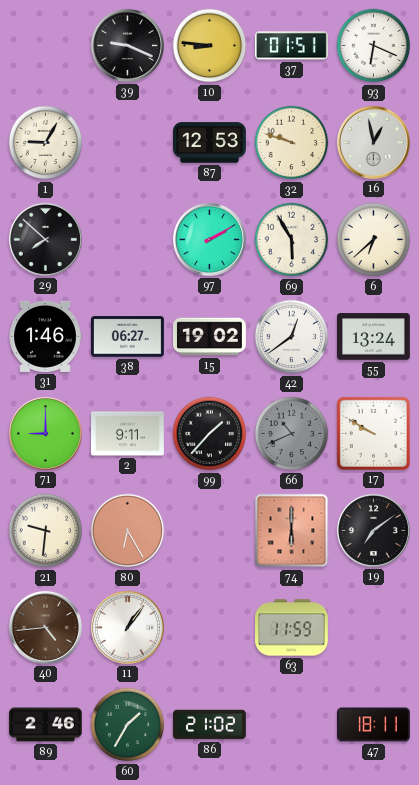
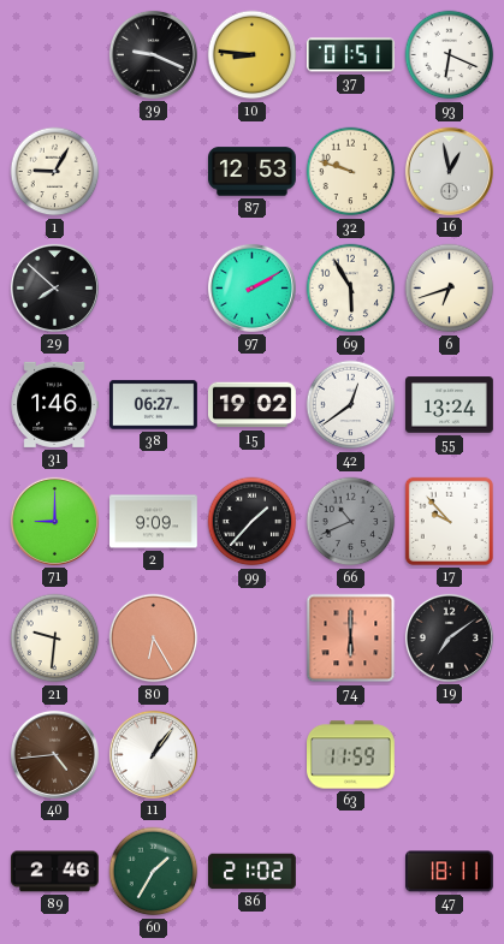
6: 6:38 -> 6:42
2: 9:11 -> 9:09
17: 9:50 -> 9:53
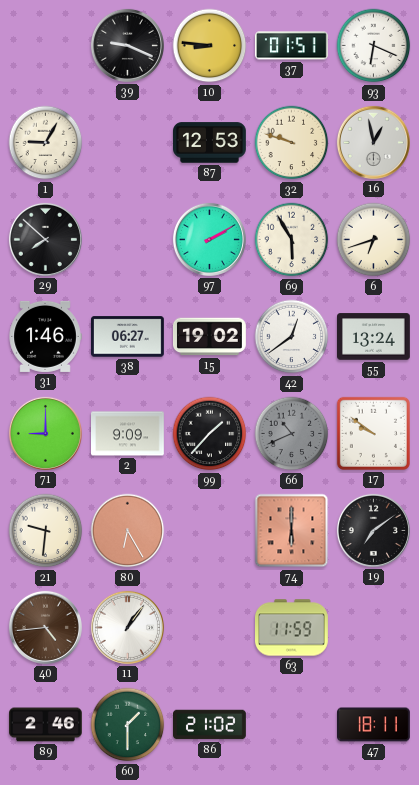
17: 9:53 -> 9:51
60: 1:35 -> 1:30
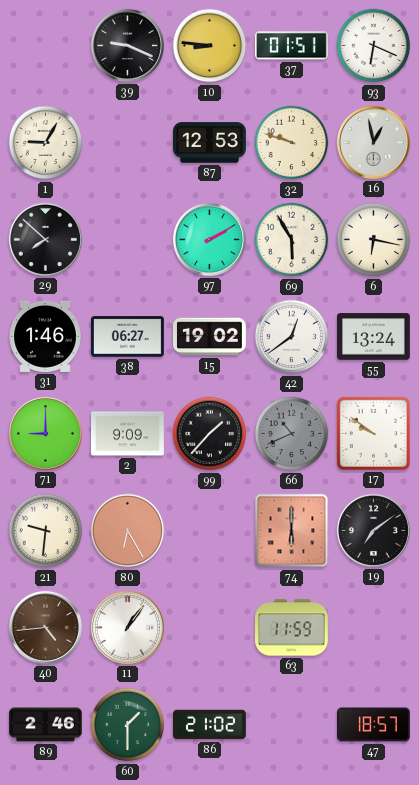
6: 6:42 -> 6:17
47: 18:11 -> 18:57
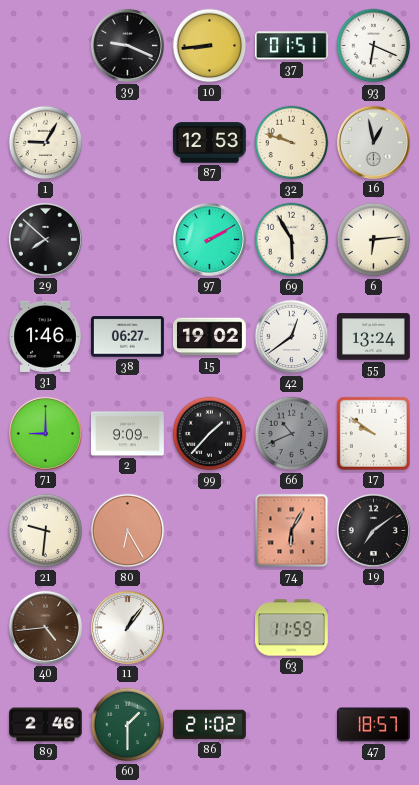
10: 8:46 -> 8:44
6: 6:17 -> 6:14
74: 6:00 -> 6:05
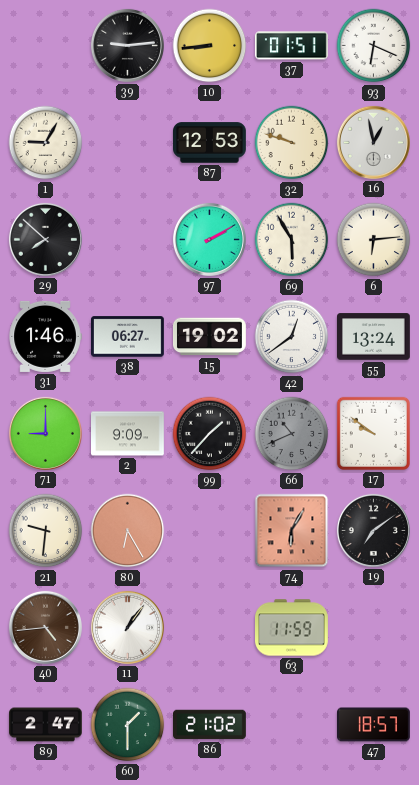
39: 9:19 -> 9:14
89: 2:46 -> 2:47
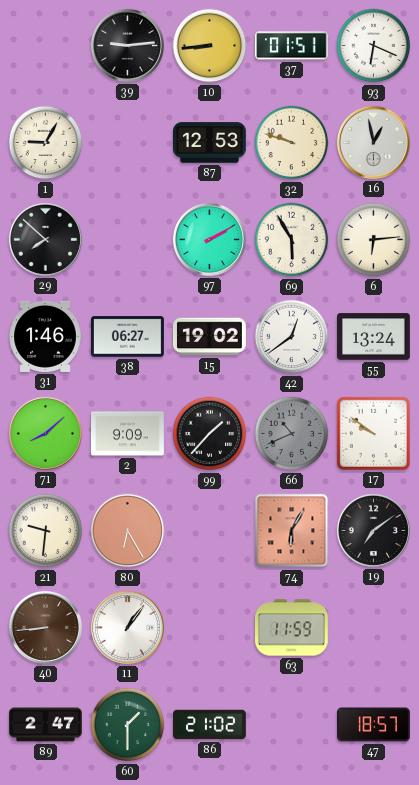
71: 9:00 -> 8:08
40: 4:44 -> 8:44
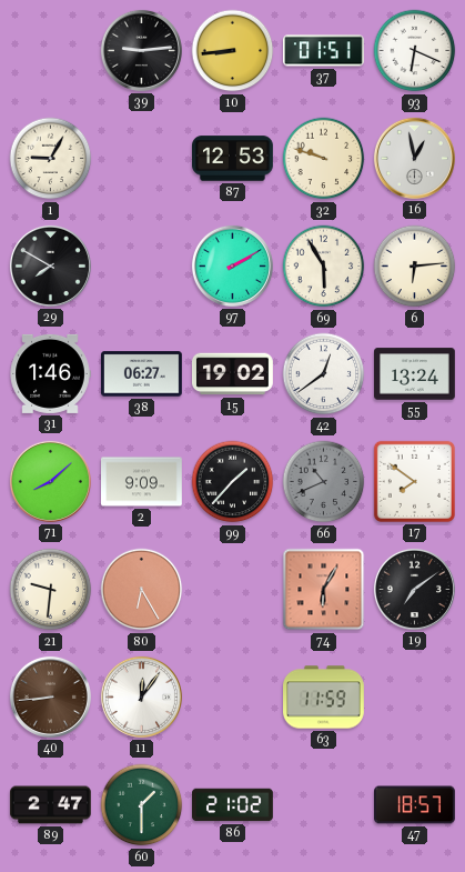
29: 7:52 -> 7:50
17: 9:51 -> 7:51
11: 1:06 -> 12:06
